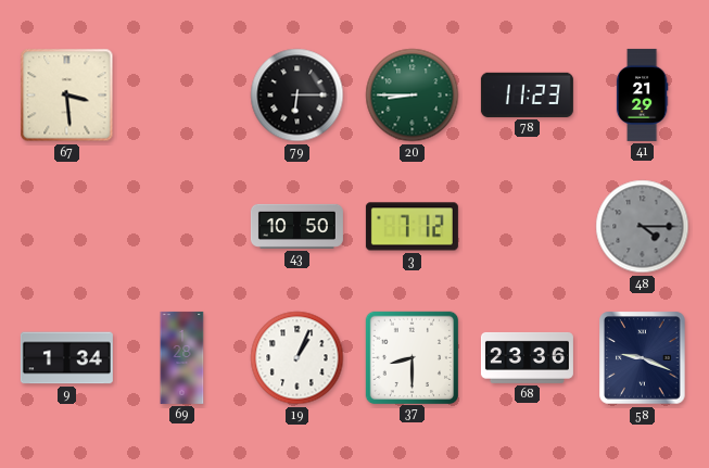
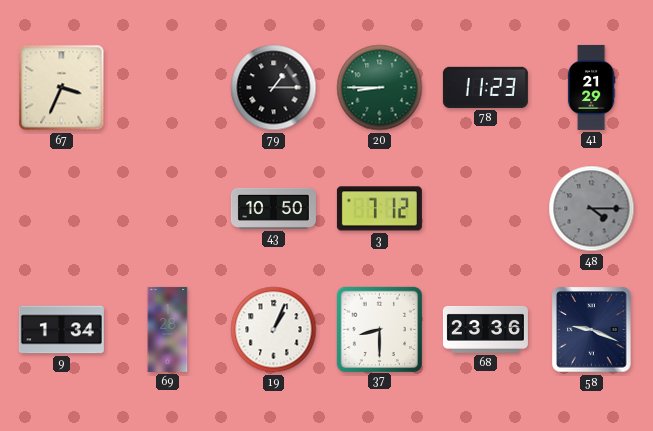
67: 3:29 -> 3:34
79: 6:15 -> 1:15
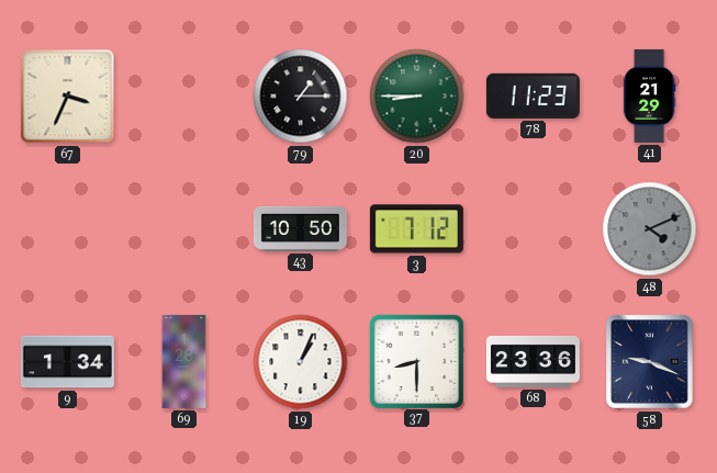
48: 4:15 -> 4:11
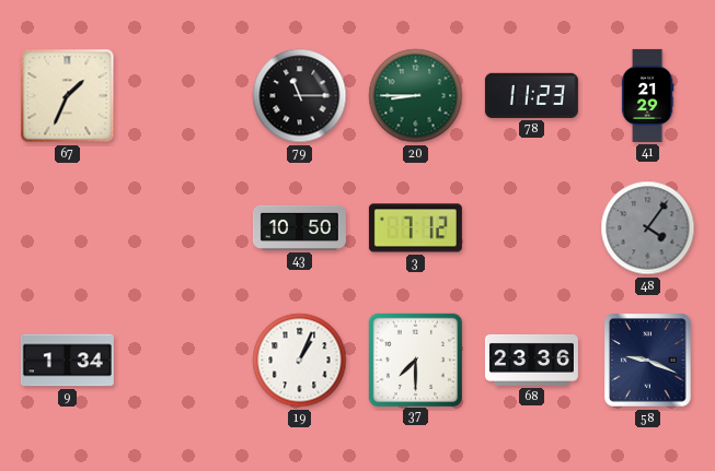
67: 3:34 -> 1:34
79: 1:15 -> 11:15
48: 4:11 -> 4:06
69: 1:28 -> none
37: 8:30 -> 7:30
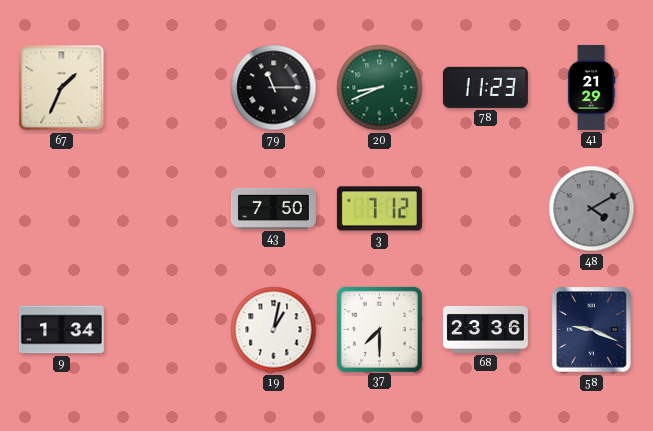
20: 8:45 -> 8:41
43: 10:50 -> 7:50
48: 4:06 -> 4:10
19: 1:04 -> 1:02
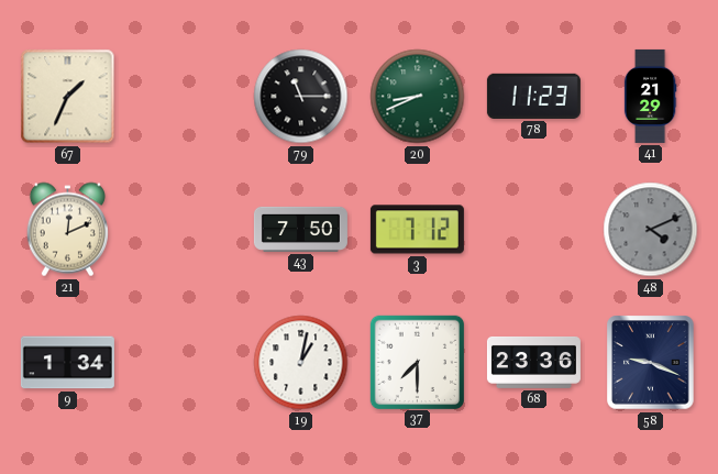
21: none -> 12:11
48: 4:10 -> 4:11
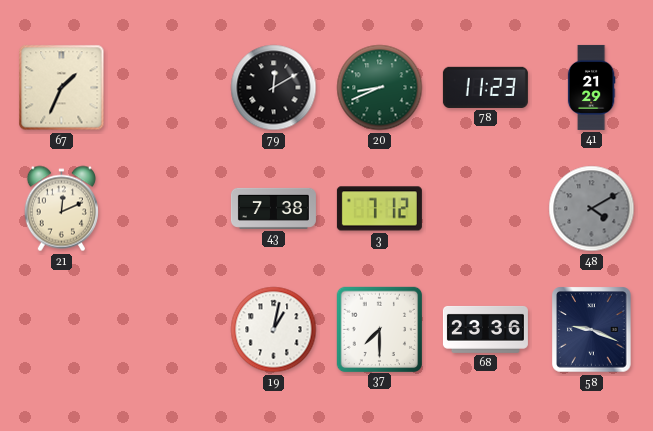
79: 11:15 -> 12:10
43: 7:50 -> 7:38
48: 4:11 -> 4:10
9: 1:34 -> none
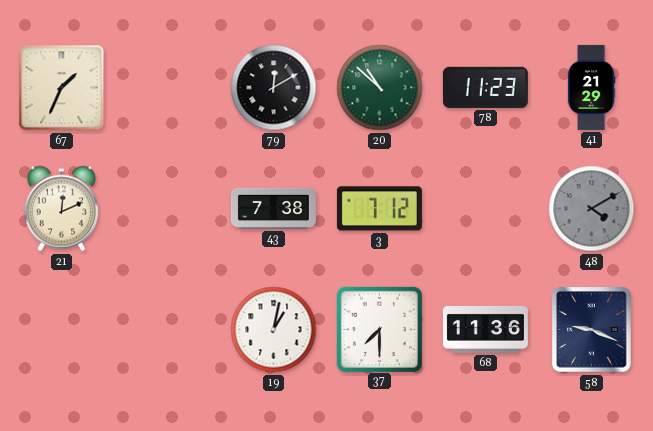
20: 8:41 -> 10:52
68: 23:36 -> 11:36
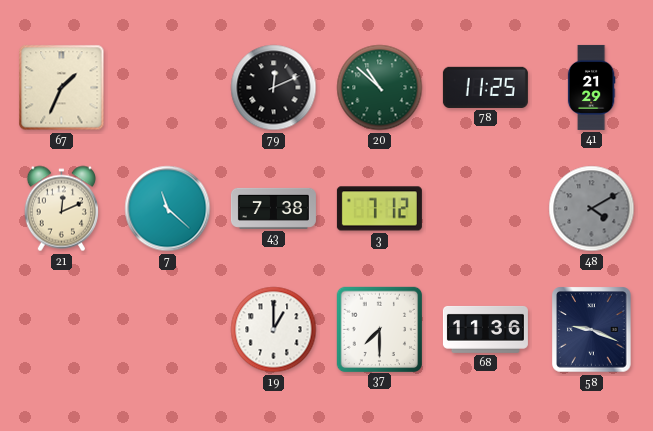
79: 12:10 -> 12:11
78: 11:23 -> 11:25
7: none -> 11:22
19: 1:02 -> 1:00
